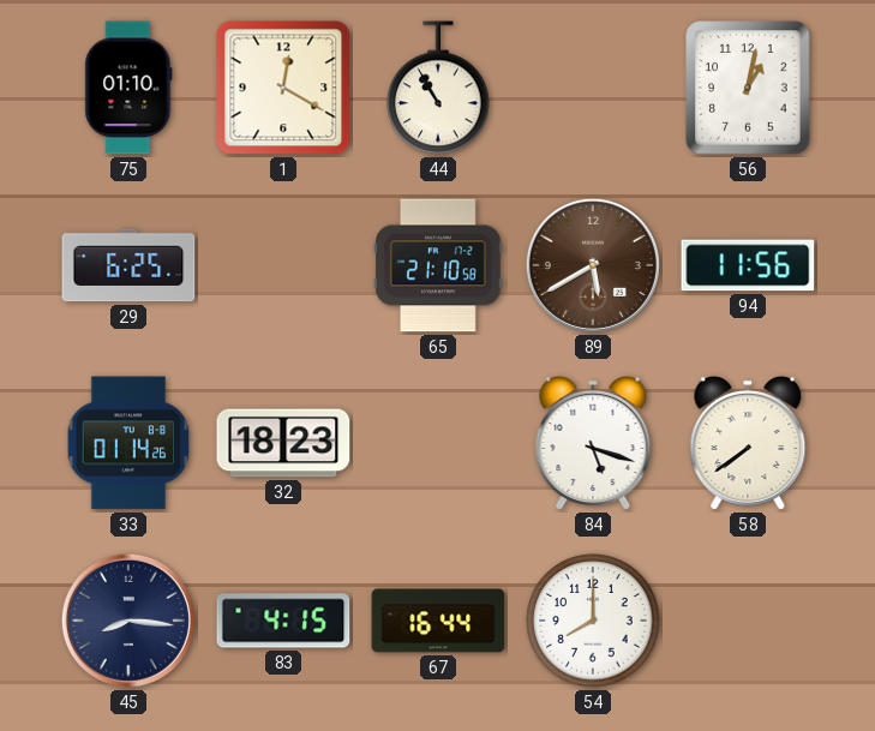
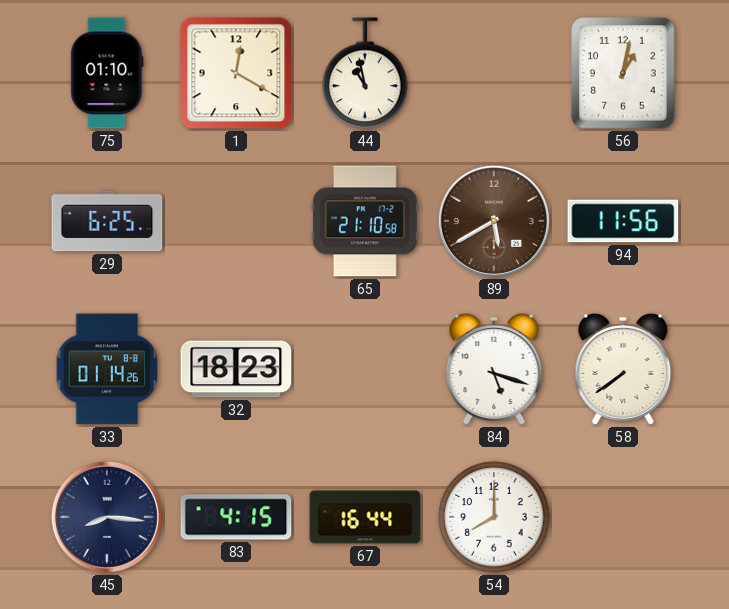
44: 10:55 -> 10:58
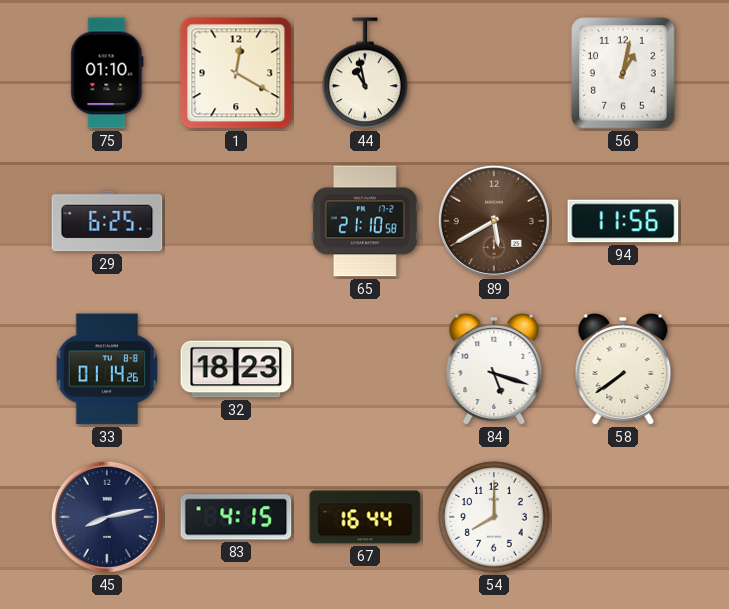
45: 8:16 -> 8:13
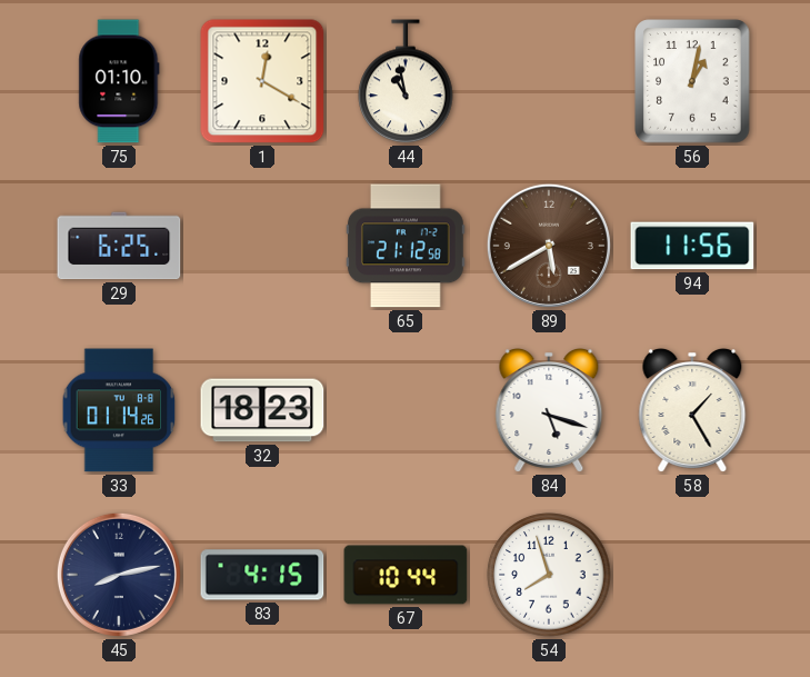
65: 21:10 -> 21:12
58: 7:39 -> 1:25
67: 16:44 -> 10:44
54: 8:00 -> 7:57
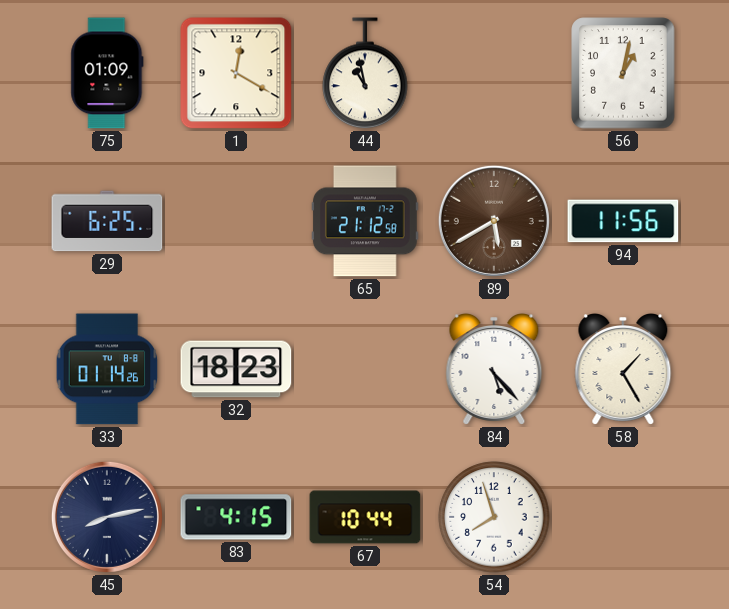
75: 01:10 -> 01:09
84: 5:18 -> 5:23
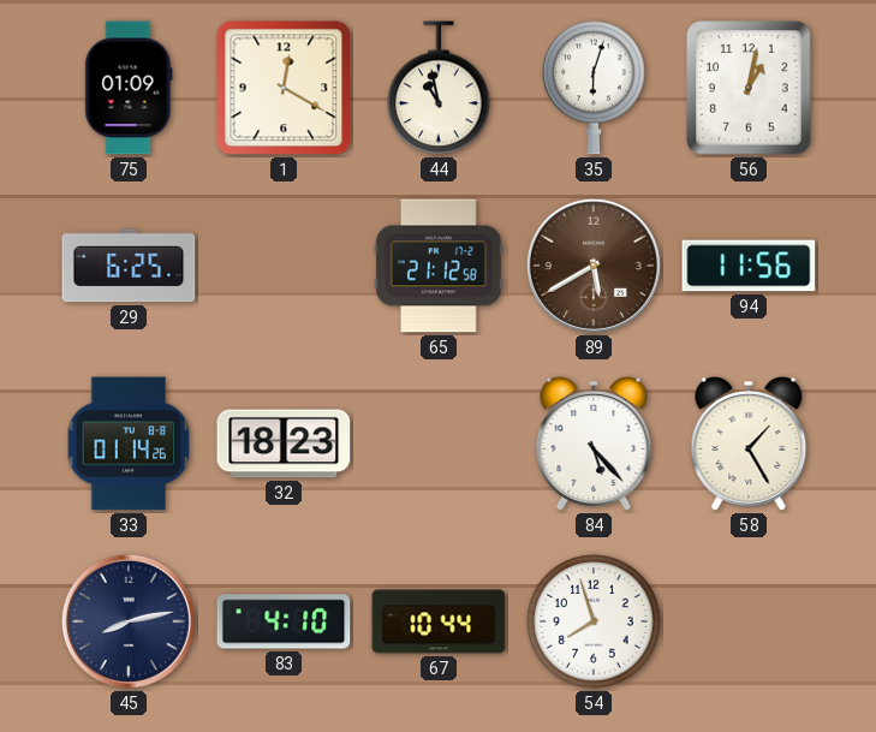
35: none -> 6:03
83: 4:15 -> 4:10
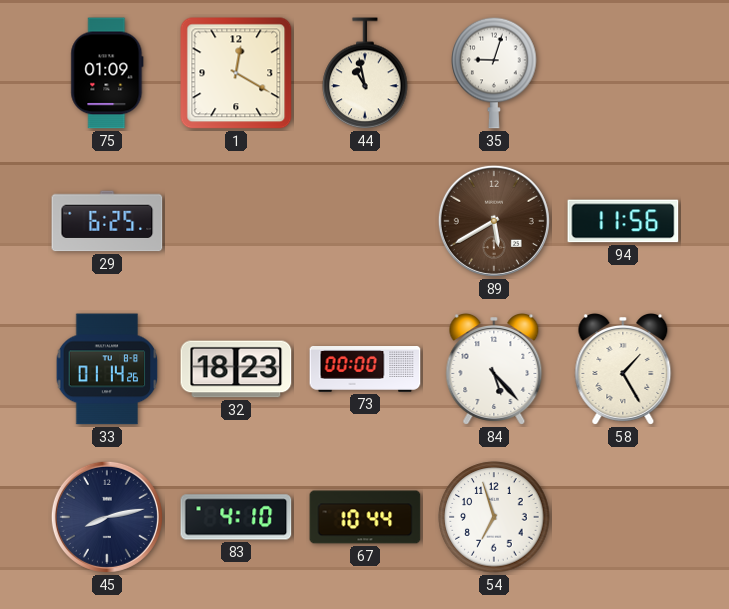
35: 6:03 -> 9:03
56: 1:02 -> none
65: 21:12 -> none
73: none -> 00:00
54: 7:57 -> 6:57
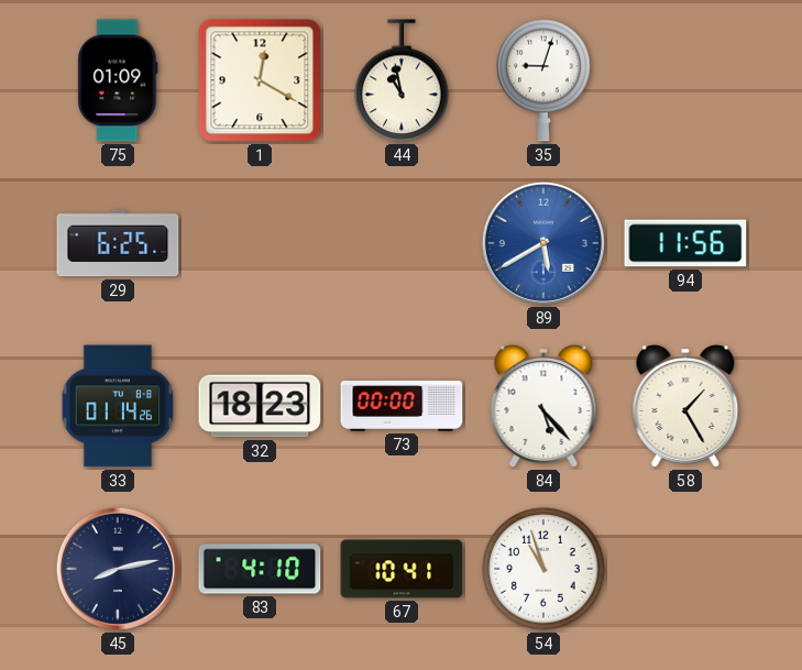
89 dial: brown -> blue
67: 10:44 -> 10:41
54: 6:57 -> 10:57
